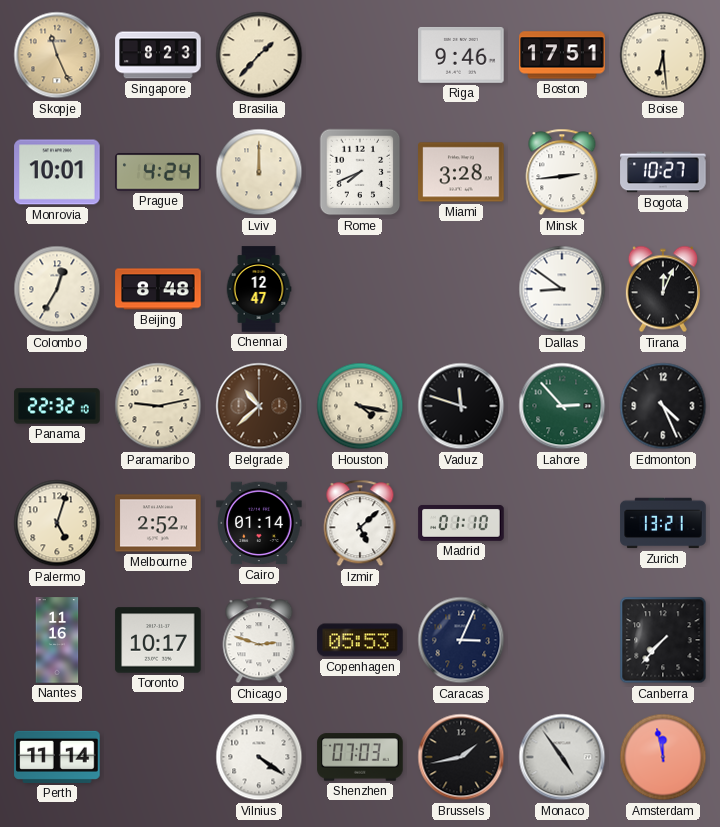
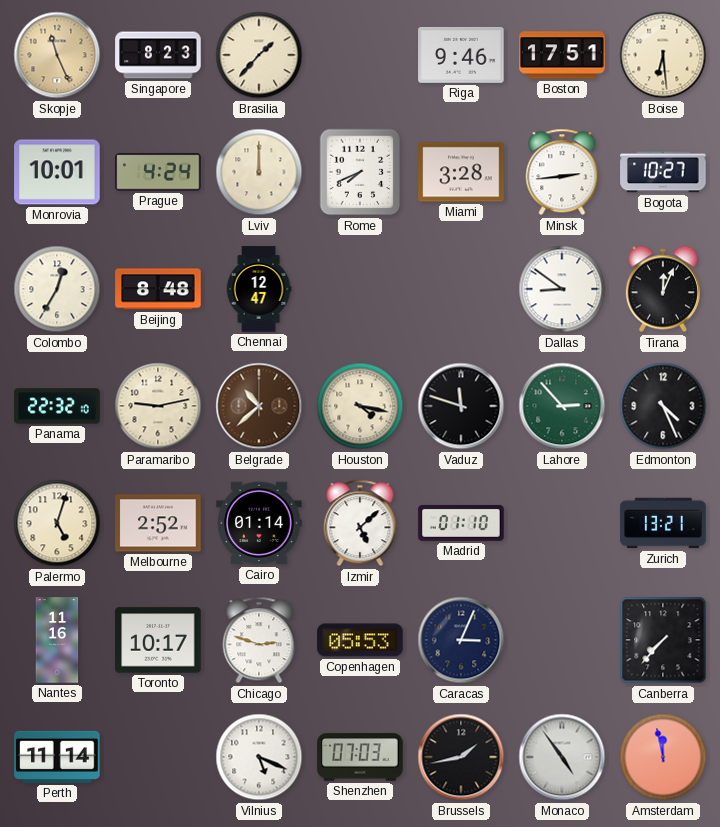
Vilnius: 4:21 -> 5:19
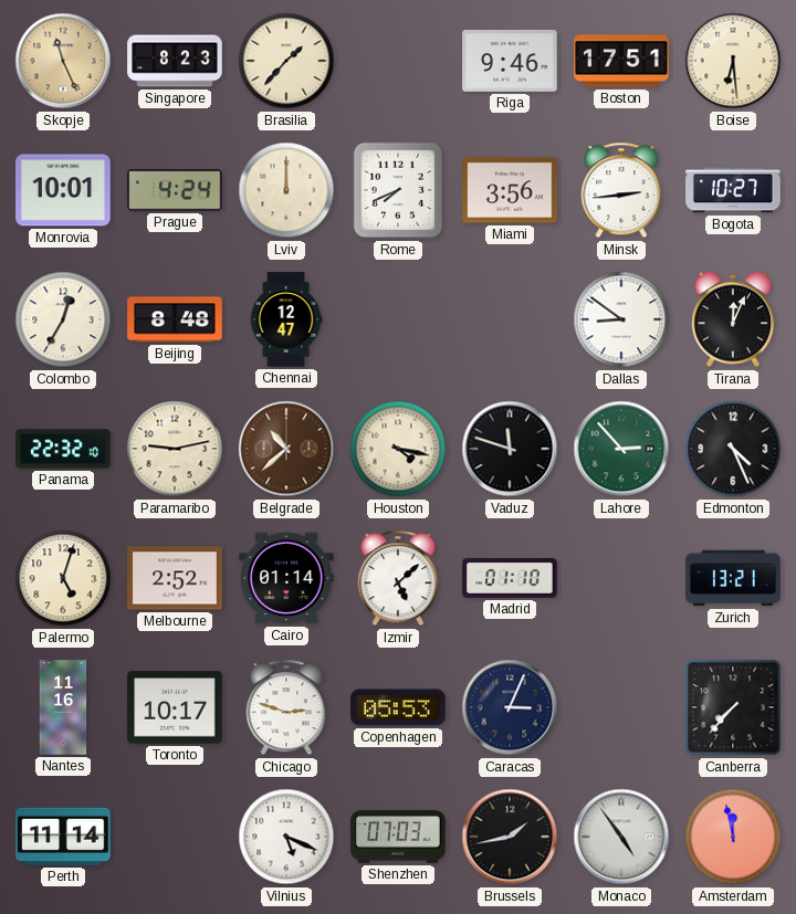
Miami: 3:28 -> 3:56
